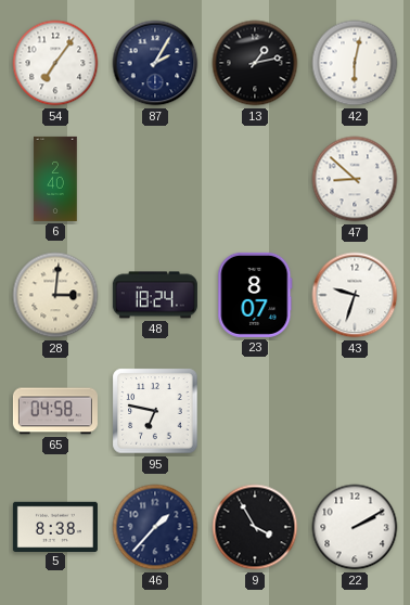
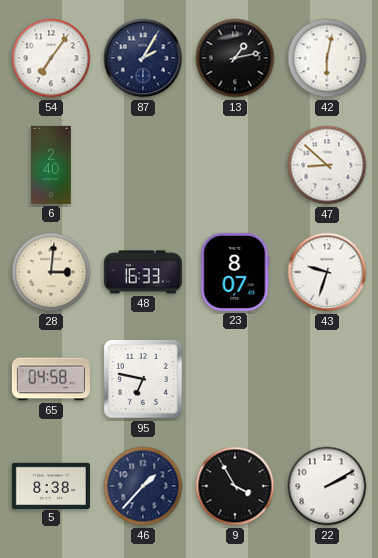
48: 18:24 -> 16:33
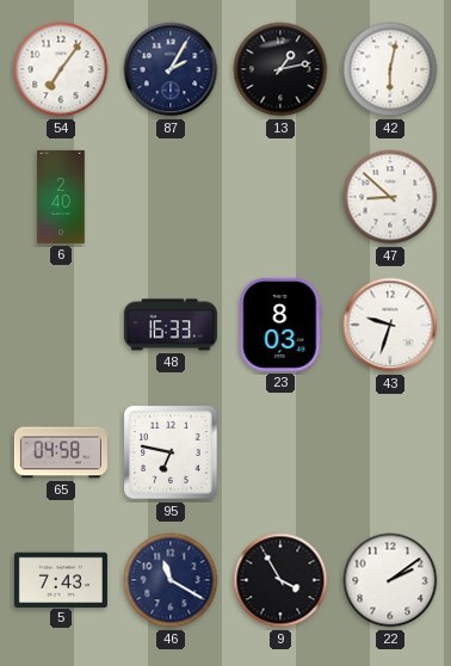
28: 3:01 -> none
23: 8:07 -> 8:03
5: 8:38 -> 7:43
46: 1:37 -> 11:20
22: 2:10 -> 2:09
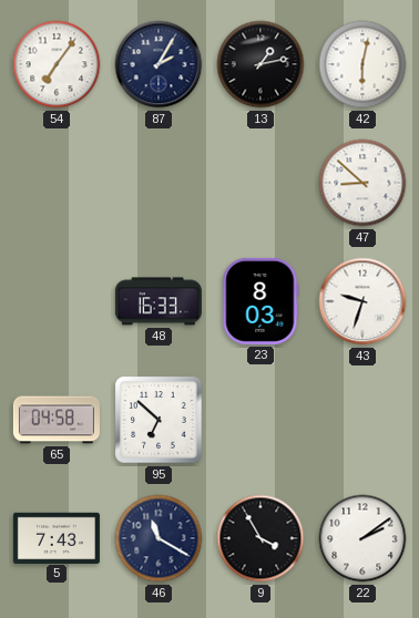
6: 2:40 -> none
95: 6:47 -> 6:52
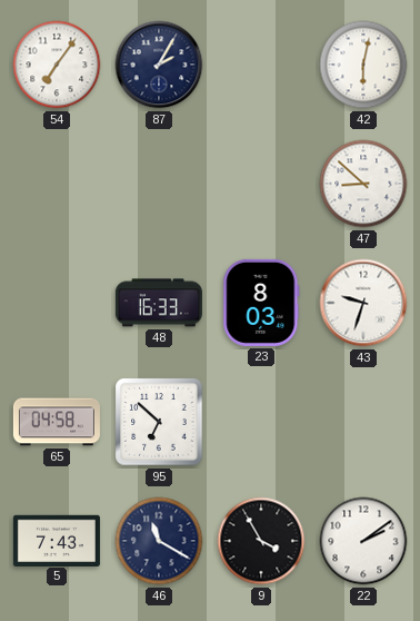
13: 1:13 -> none
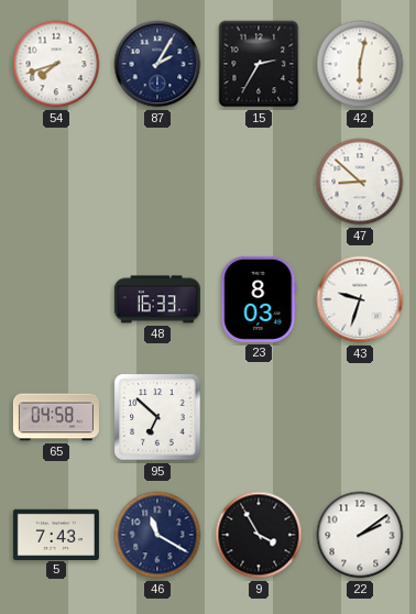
54: 7:06 -> 7:42
15: none -> 2:35
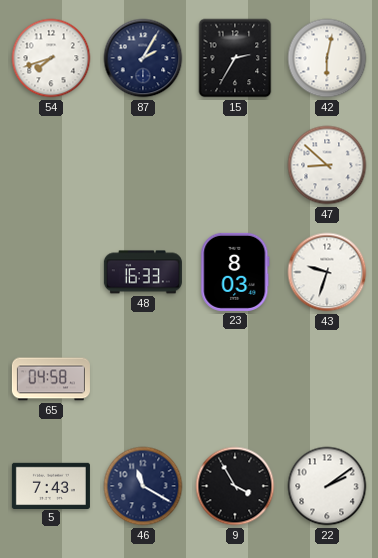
95: 6:52 -> none
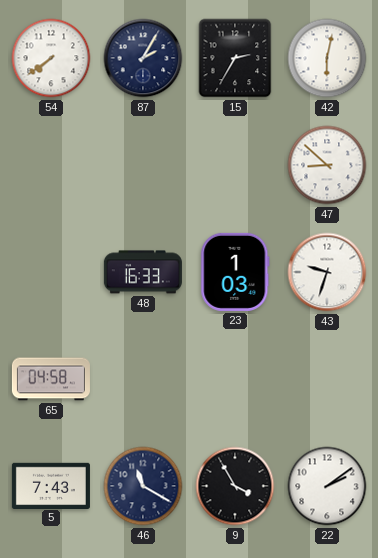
54: 7:42 -> 7:39
23: 8:03 -> 1:03
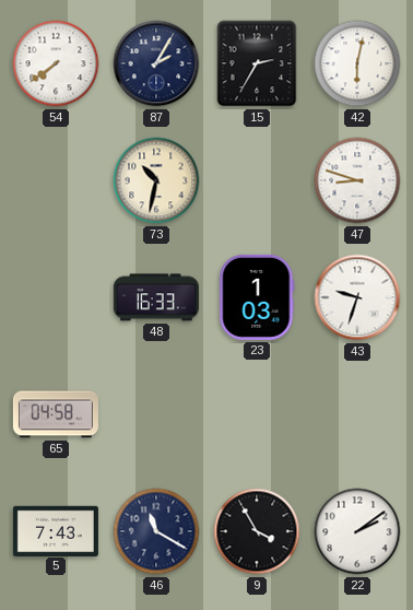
73: none -> 10:32
47: 8:52 -> 8:48
